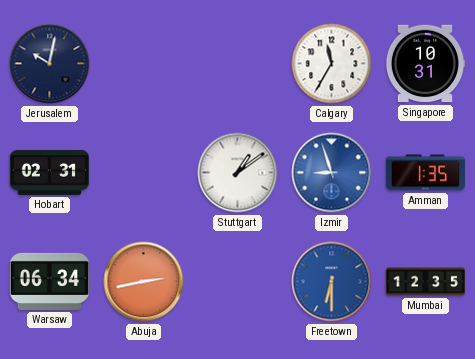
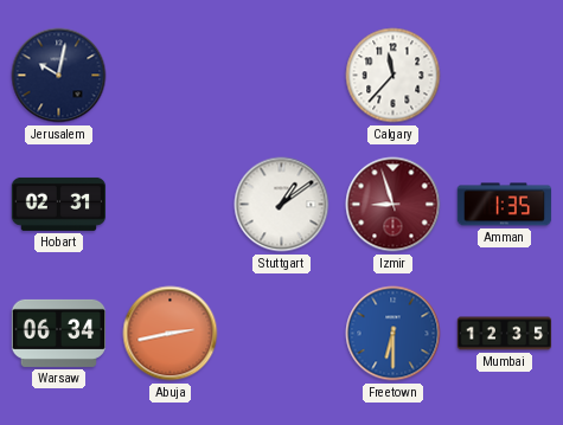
Calgary: 11:35 -> 11:37
Singapore: 10:31 -> none
Izmir dial: blue -> burgundy
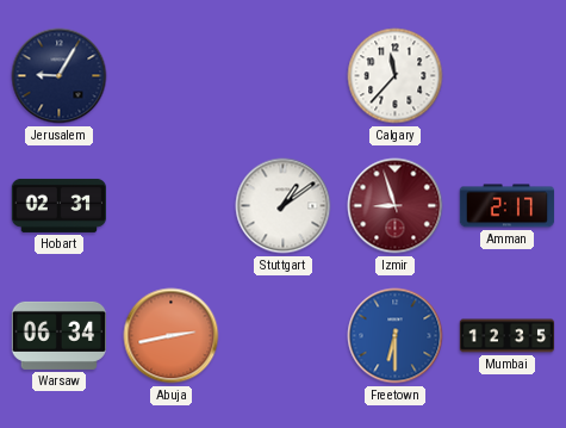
Jerusalem: 10:02 -> 9:05
Amman: 1:35 -> 2:17
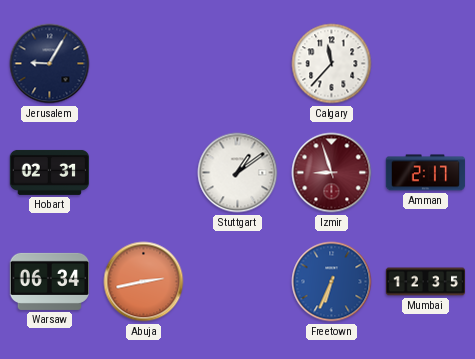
Freetown: 6:30 -> 6:34
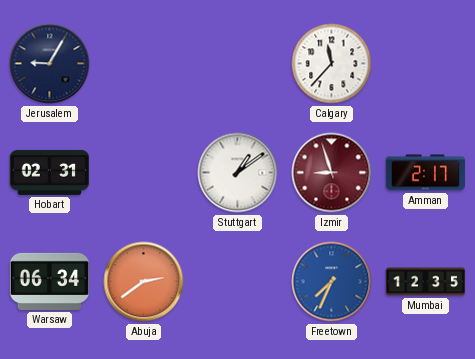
Abuja: 2:43 -> 2:39
Freetown: 6:34 -> 7:34
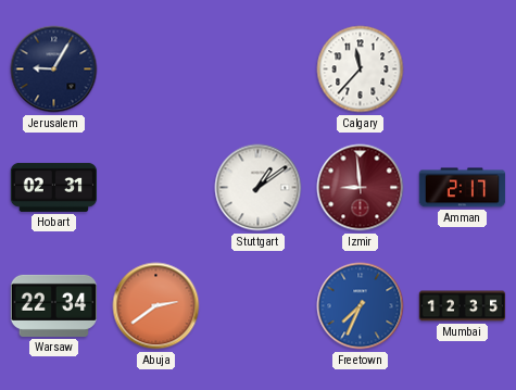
Izmir: 8:57 -> 8:59
Warsaw: 06:34 -> 22:34
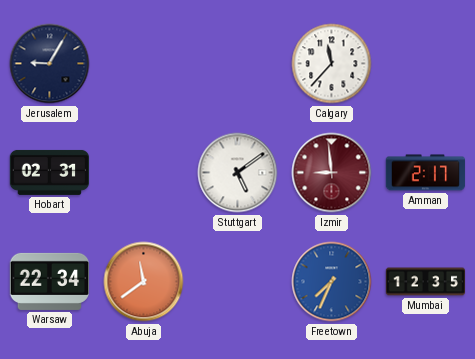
Stuttgart: 1:09 -> 5:09
Abuja: 2:39 -> 11:39
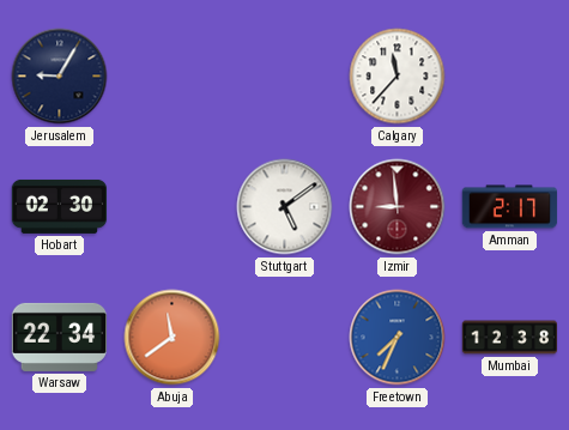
Hobart: 02:31 -> 02:30
Mumbai: 12:35 -> 12:38
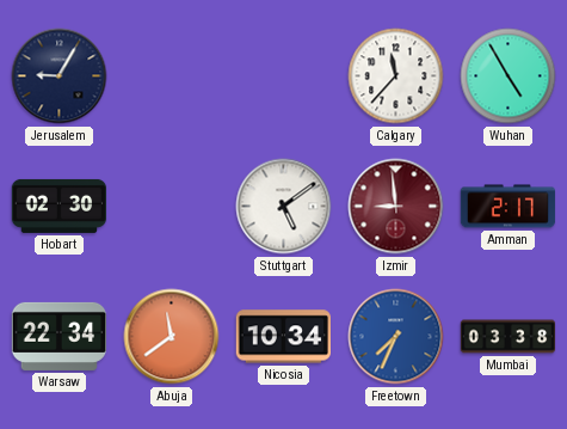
Wuhan: none -> 4:55
Nicosia: none -> 10:34
Mumbai: 12:38 -> 03:38
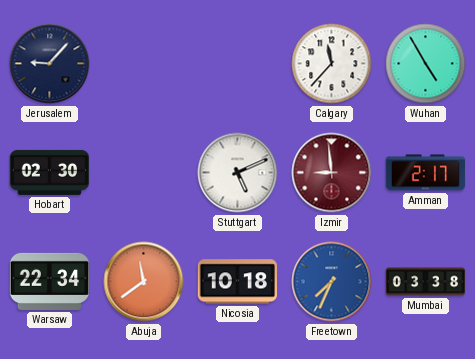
Jerusalem: 9:05 -> 9:07
Stuttgart: 5:09 -> 5:11
Nicosia: 10:34 -> 10:18
